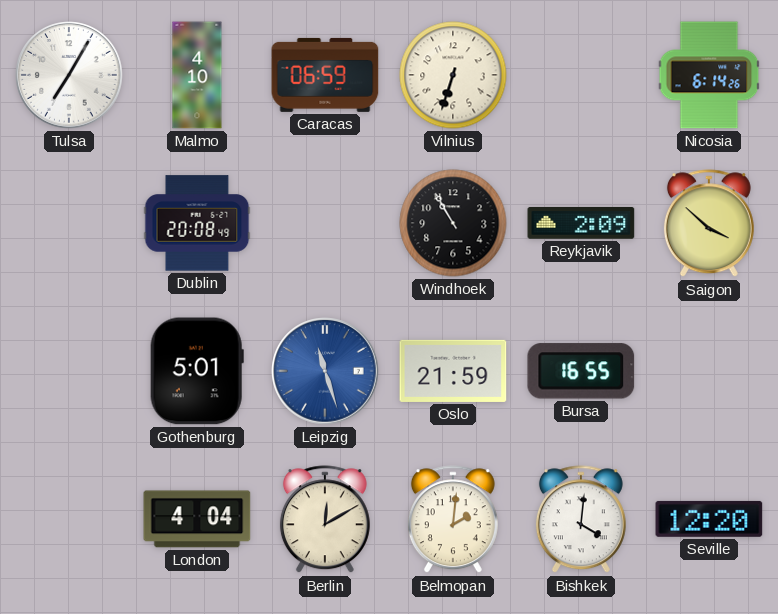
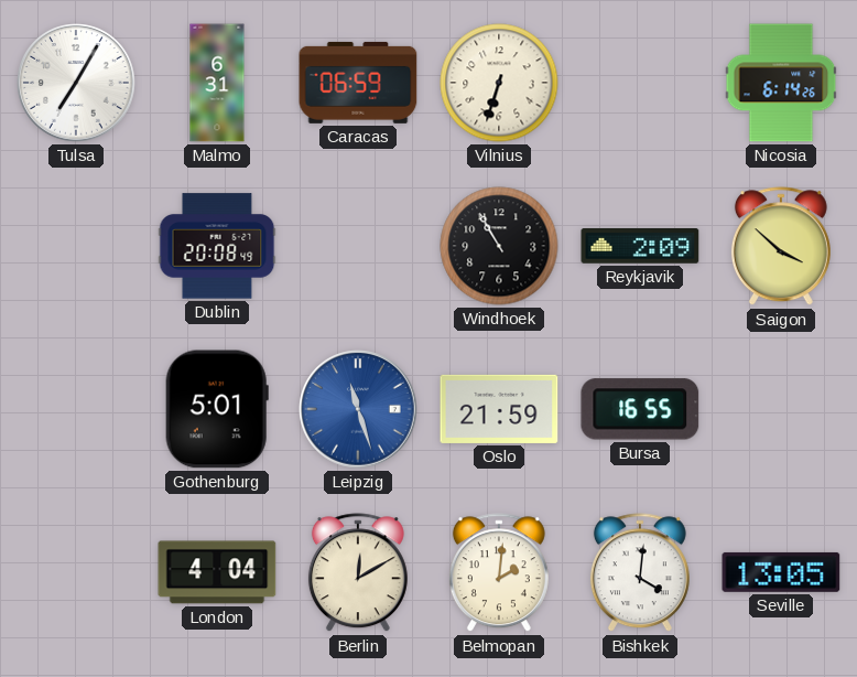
Malmo: 4:10 -> 6:31
Seville: 12:20 -> 13:05
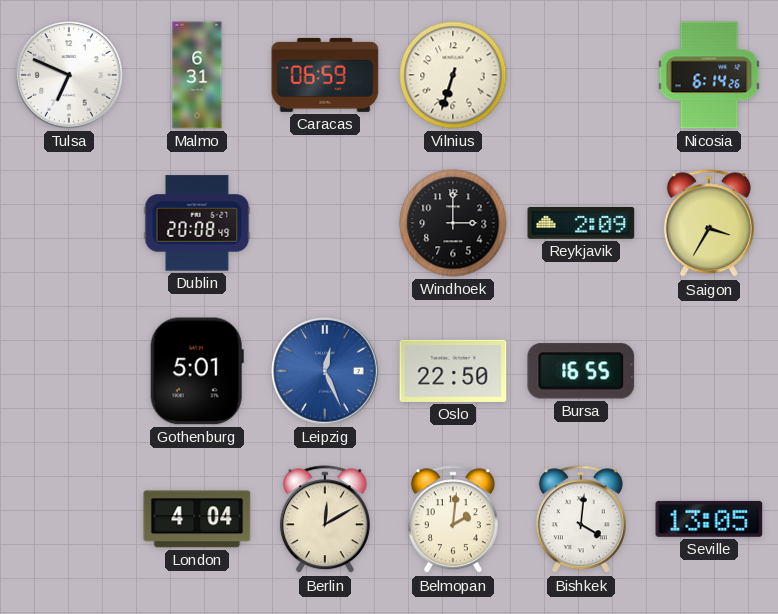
Tulsa: 7:05 -> 6:49
Windhoek: 10:55 -> 3:00
Saigon: 3:52 -> 3:35
Leipzig: 11:27 -> 12:26
Oslo: 21:59 -> 22:50
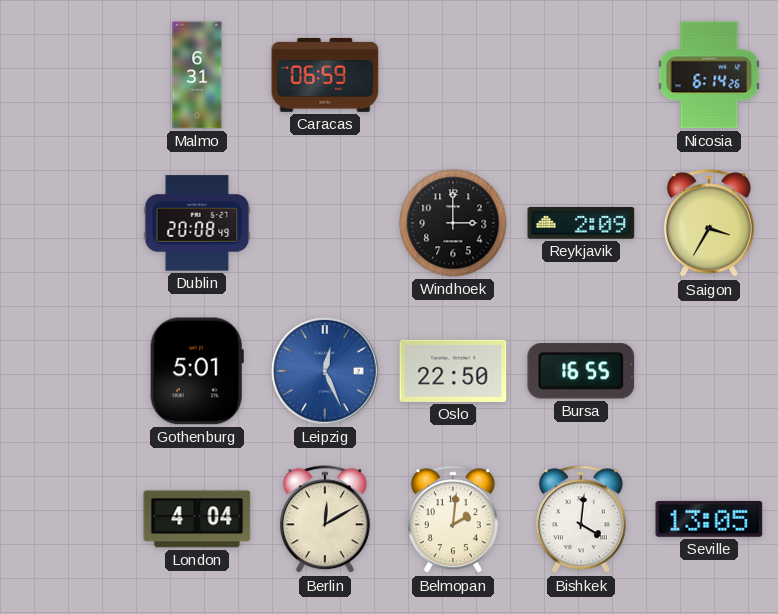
Tulsa: 6:49 -> none
Vilnius: 6:33 -> none
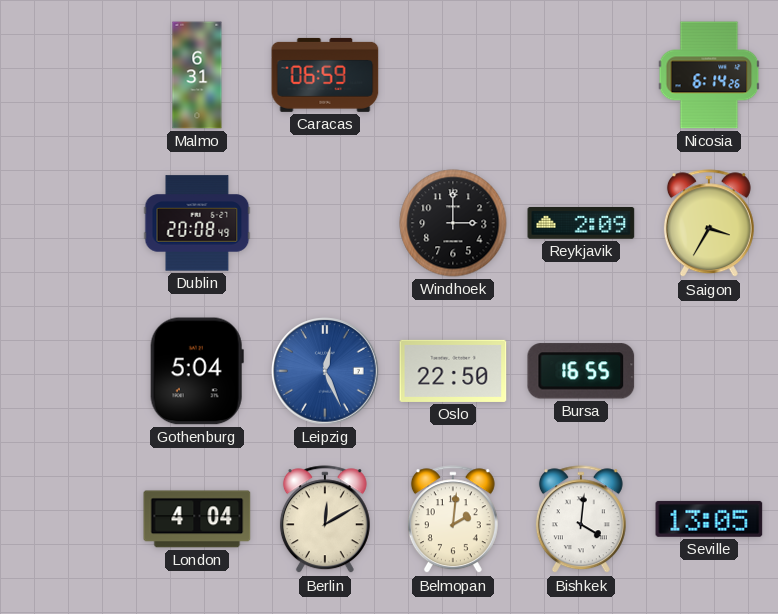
Gothenburg: 5:01 -> 5:04
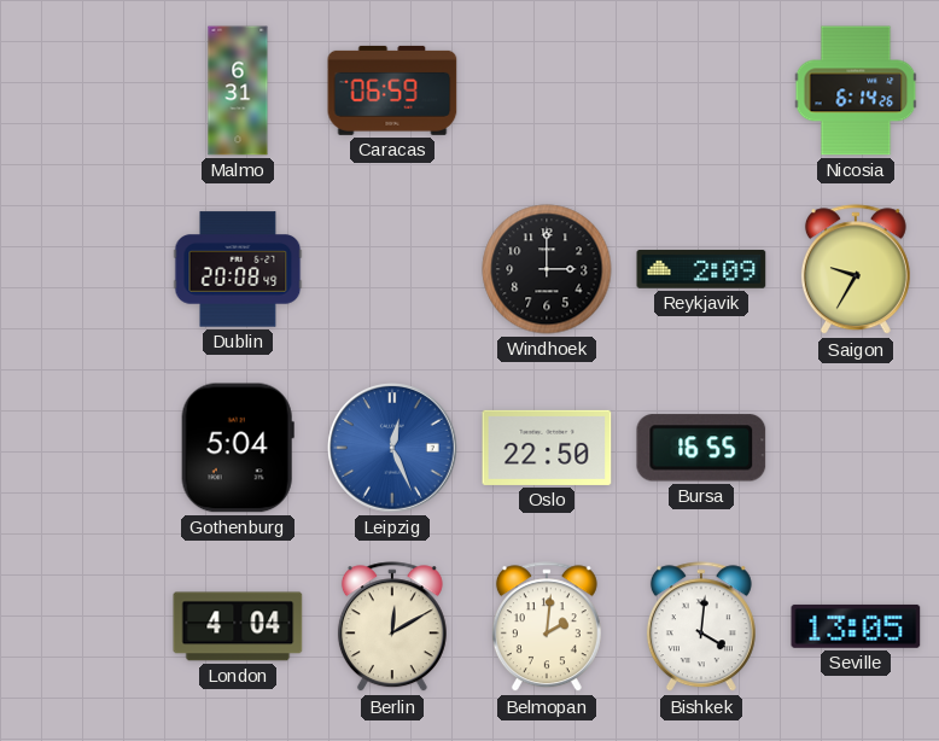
Saigon: 3:35 -> 9:35
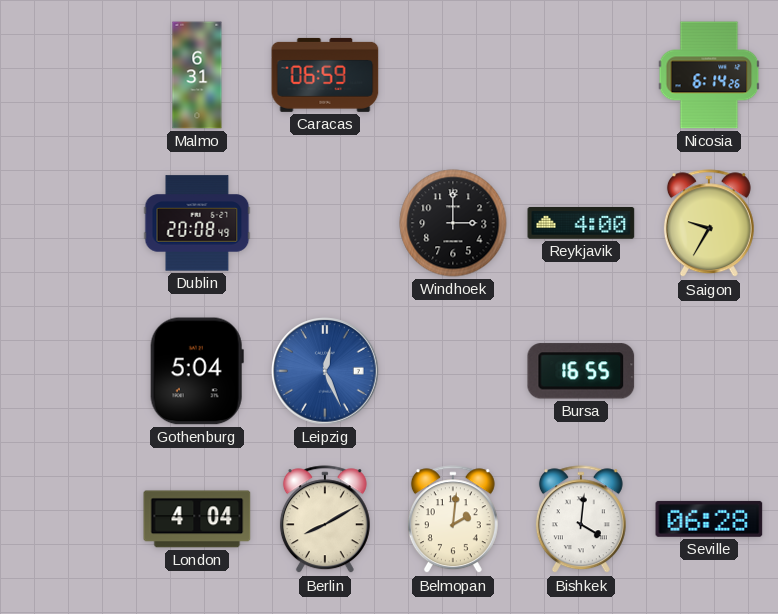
Reykjavik: 2:09 -> 4:00
Oslo: 22:50 -> none
Berlin: 12:10 -> 8:10
Seville: 13:05 -> 06:28
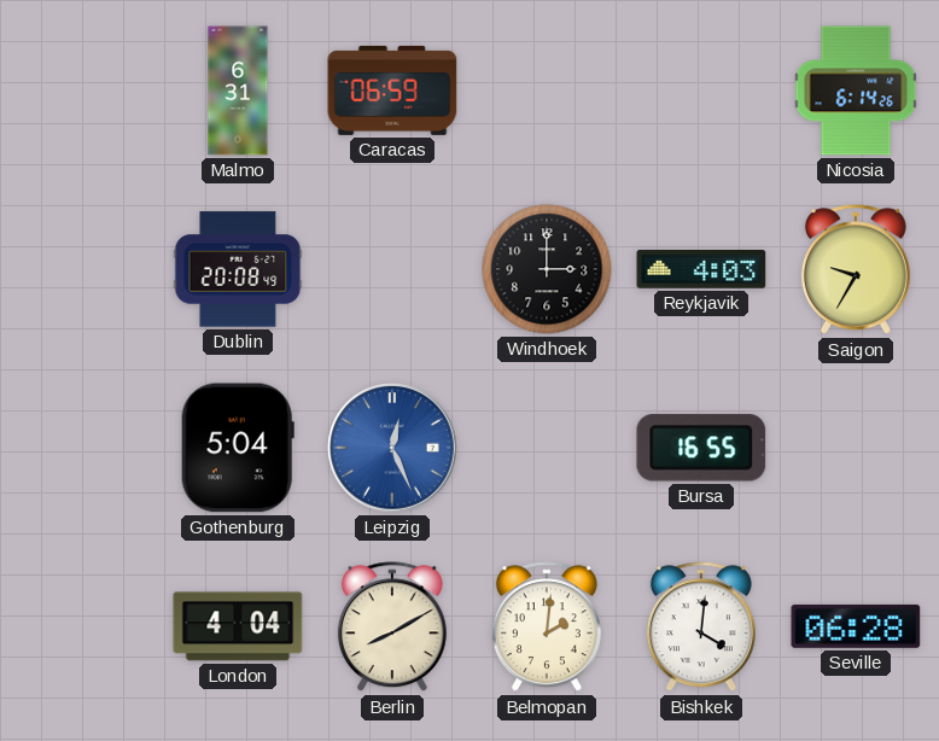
Reykjavik: 4:00 -> 4:03
